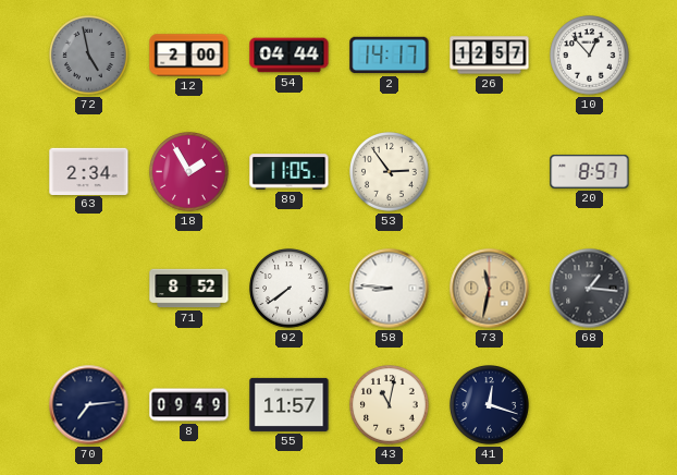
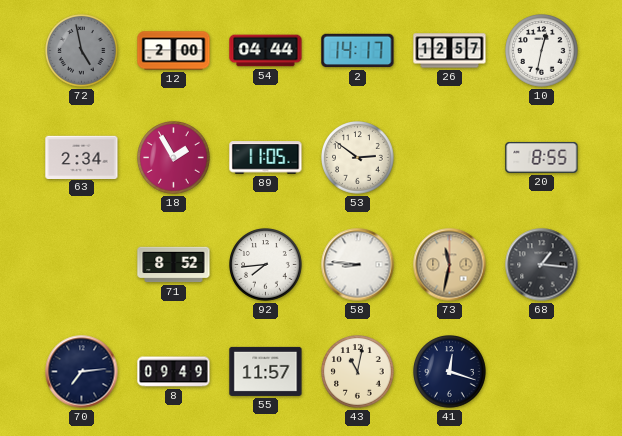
10: 12:53 -> 12:32
53: 2:54 -> 2:51
20: 8:57 -> 8:55
92: 7:39 -> 7:44
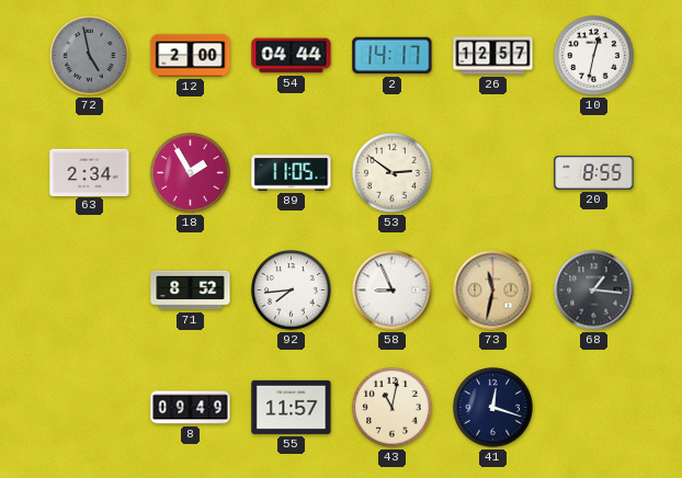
58: 8:46 -> 8:56
70: 7:14 -> none
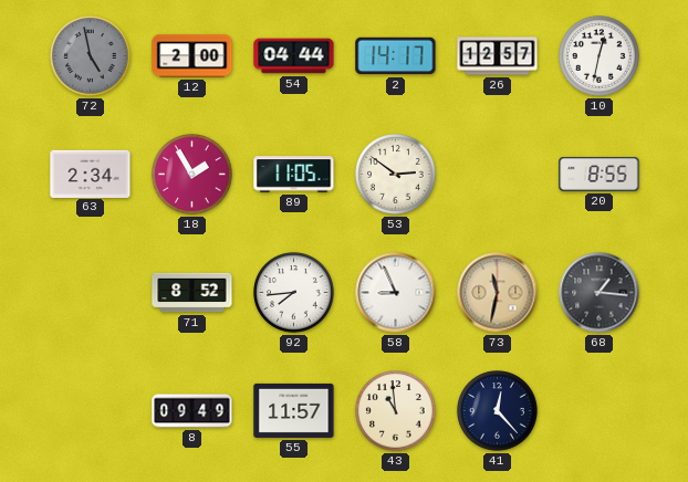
43: 11:02 -> 10:59
41: 12:18 -> 12:23
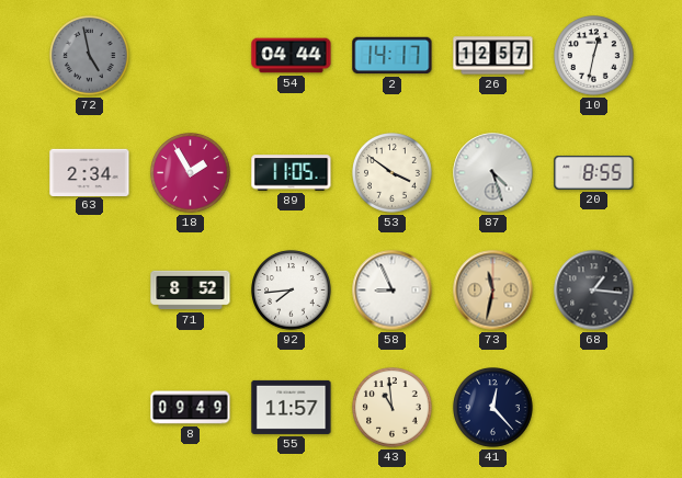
12: 2:00 -> none
53: 2:51 -> 3:51
87: none -> 4:27
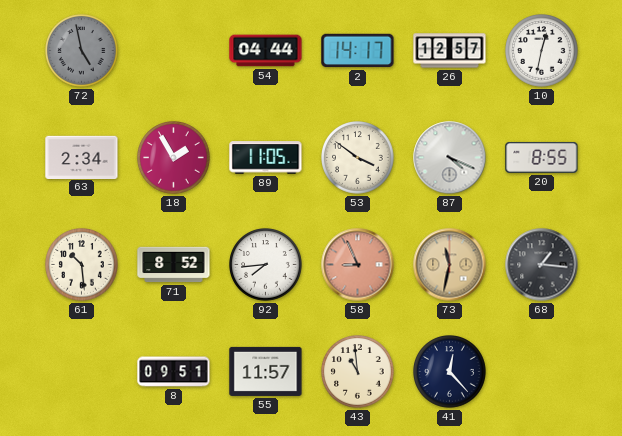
87: 4:27 -> 4:19
61: none -> 10:29
58 dial: white -> salmon
8: 09:49 -> 09:51
